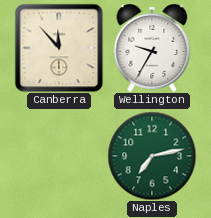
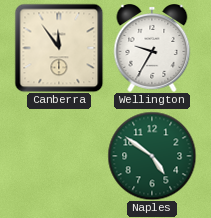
Canberra: 11:53 -> 11:54
Naples: 7:13 -> 4:51
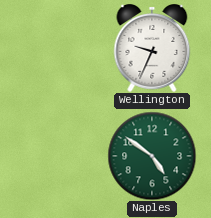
Canberra: 11:54 -> none
Wellington: 9:35 -> 9:34
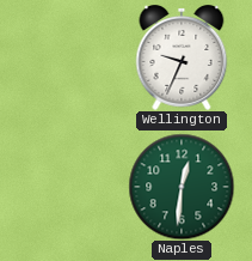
Naples: 4:51 -> 12:31
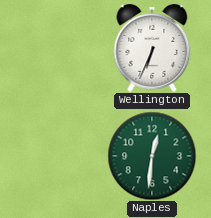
Wellington: 9:34 -> 6:34
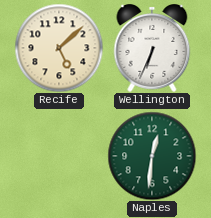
Recife: none -> 5:08
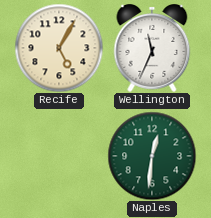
Recife: 5:08 -> 5:05
Wellington: 6:34 -> 11:34
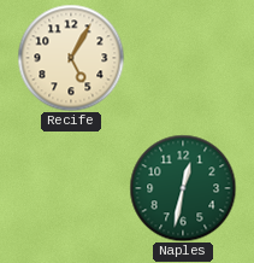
Wellington: 11:34 -> none
Naples: 12:31 -> 12:32
